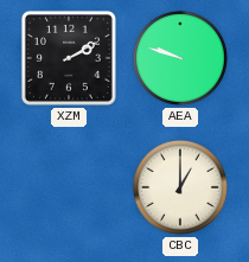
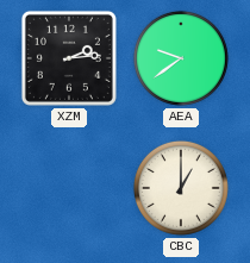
XZM: 2:10 -> 2:14
AEA: 9:48 -> 9:39
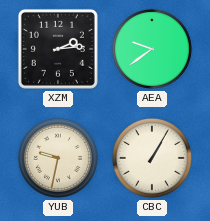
YUB: none -> 9:32
CBC: 1:00 -> 1:05
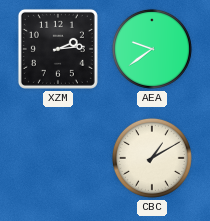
YUB: 9:32 -> none
CBC: 1:05 -> 1:10
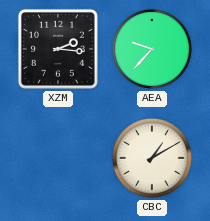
XZM: 2:14 -> 2:16
AEA: 9:39 -> 9:37
